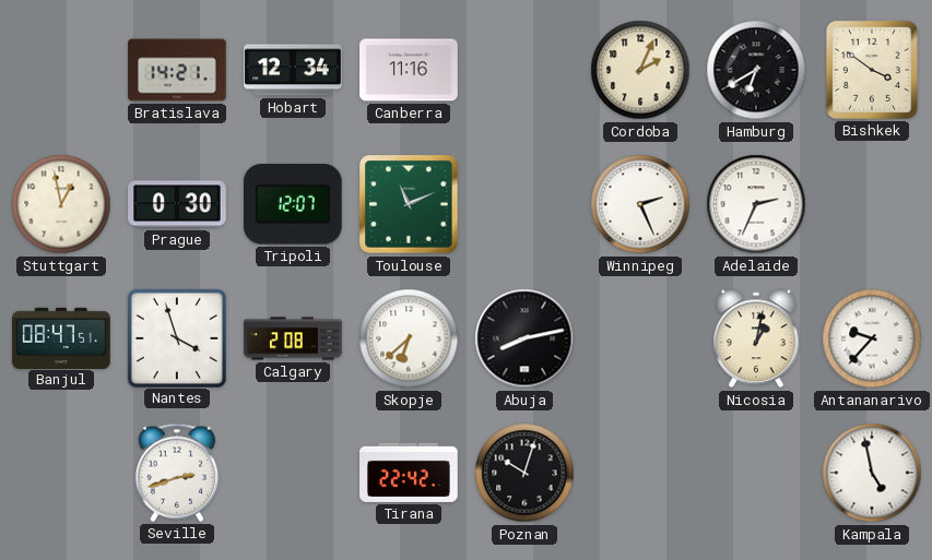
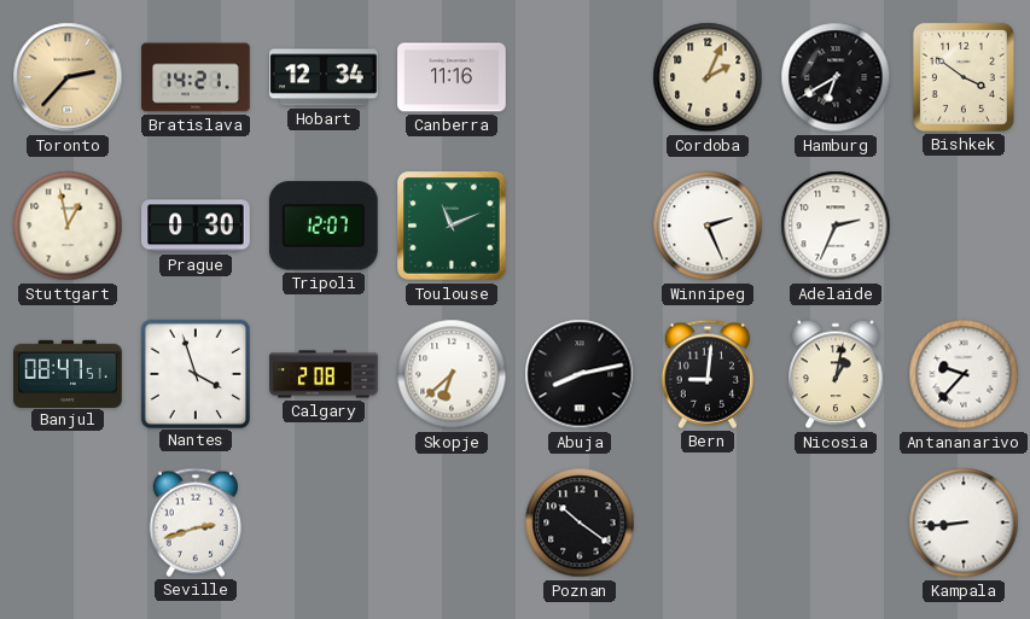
Toronto: none -> 2:37
Bern: none -> 9:01
Tirana: 22:42 -> none
Poznan: 10:03 -> 10:21
Kampala: 4:58 -> 8:44
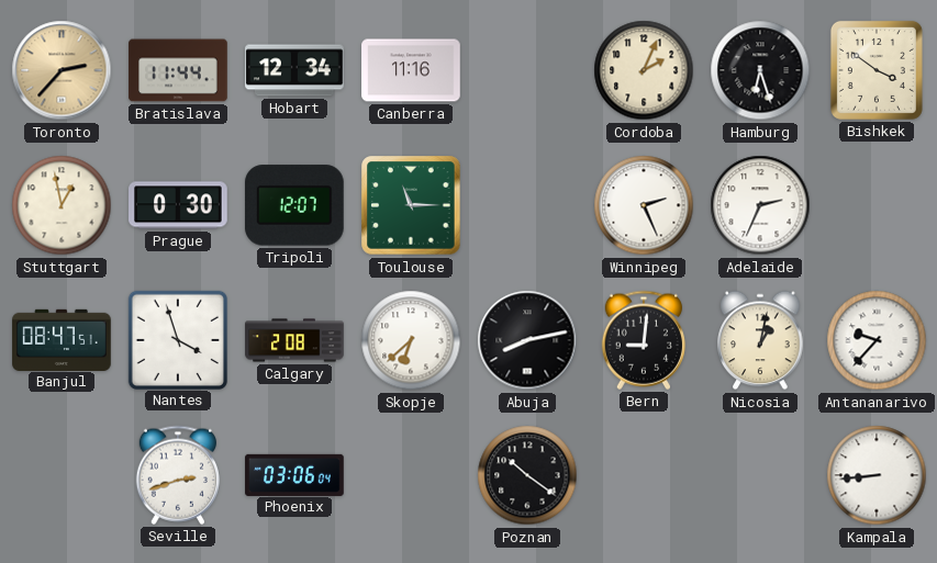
Bratislava: 14:21 -> 11:44
Hamburg: 6:40 -> 6:27
Toulouse: 11:11 -> 11:15
Phoenix: none -> 03:06
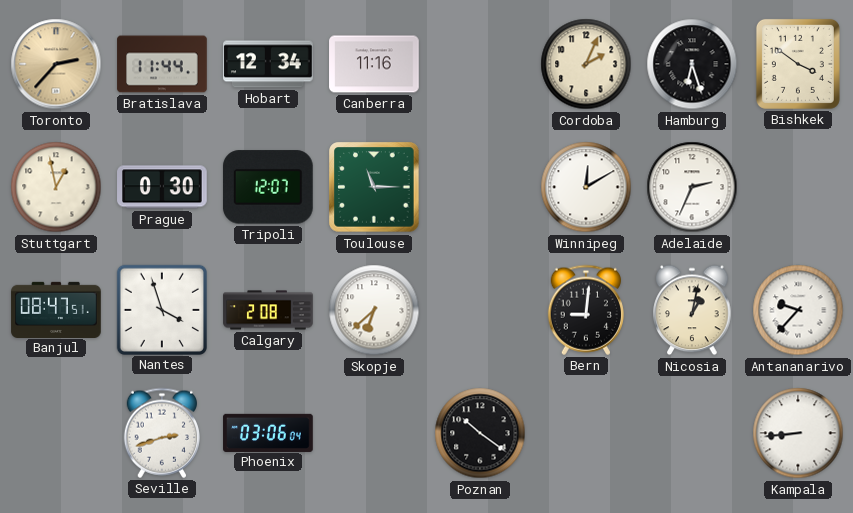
Winnipeg: 2:26 -> 12:10
Abuja: 8:13 -> none
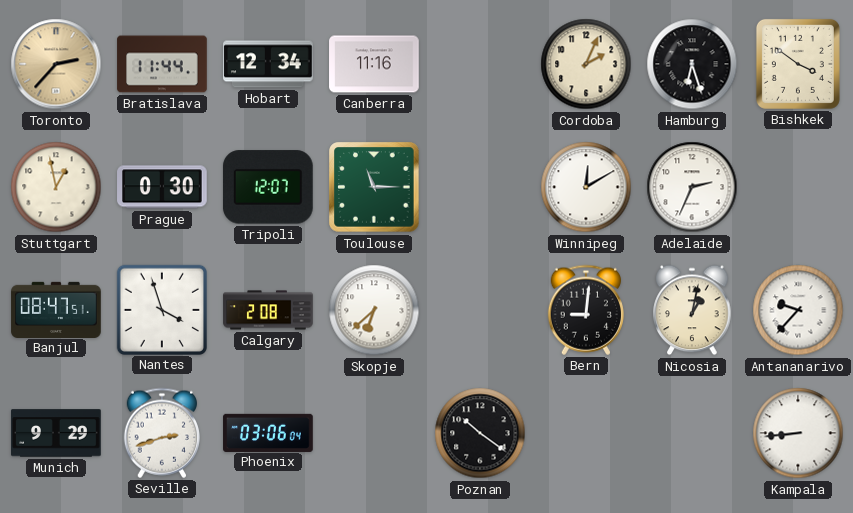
Munich: none -> 9:29
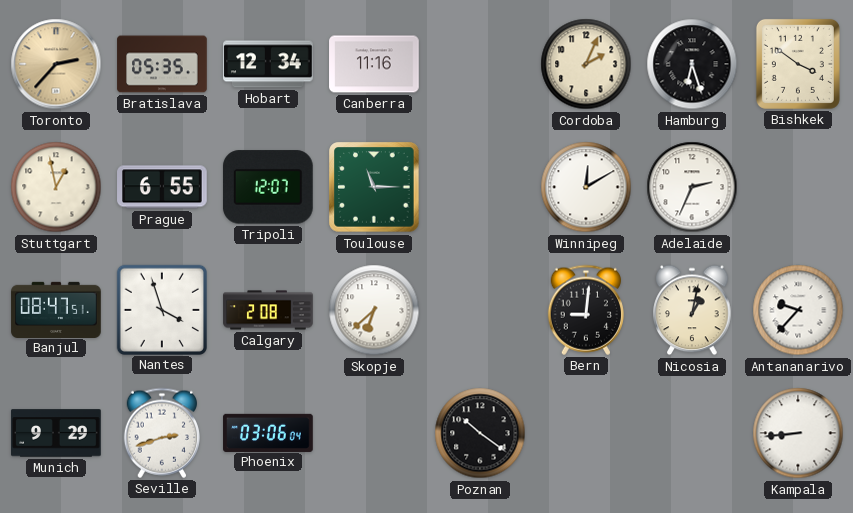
Bratislava: 11:44 -> 05:35
Prague: 0:30 -> 6:55
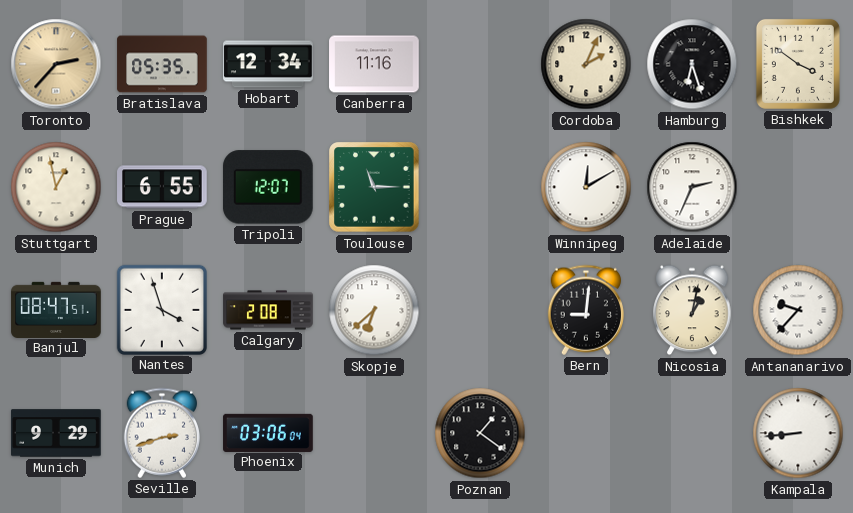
Poznan: 10:21 -> 1:21
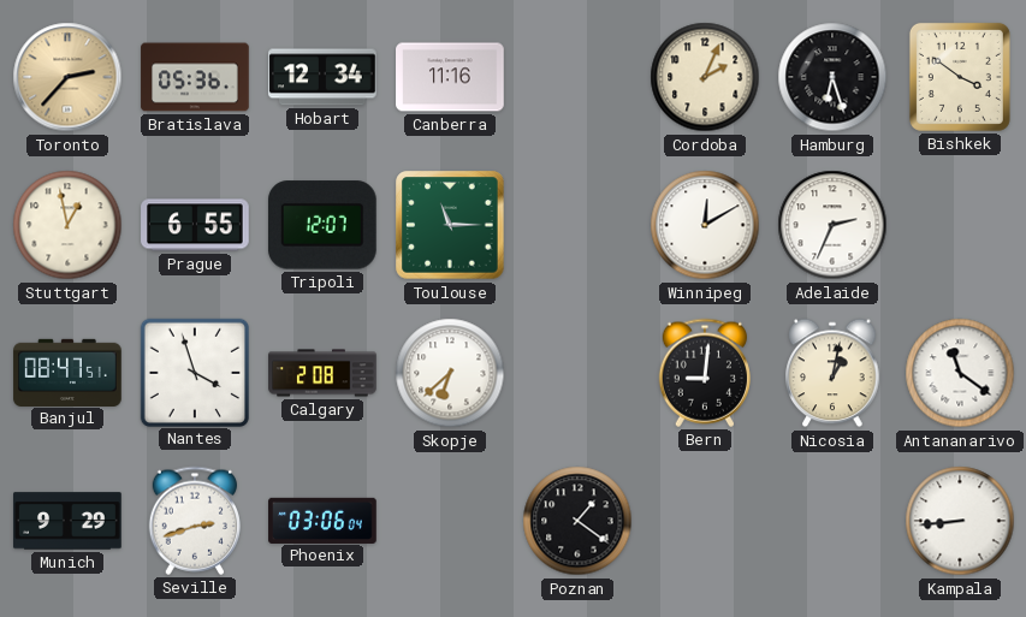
Bratislava: 05:35 -> 05:36
Antananarivo: 9:37 -> 11:21
